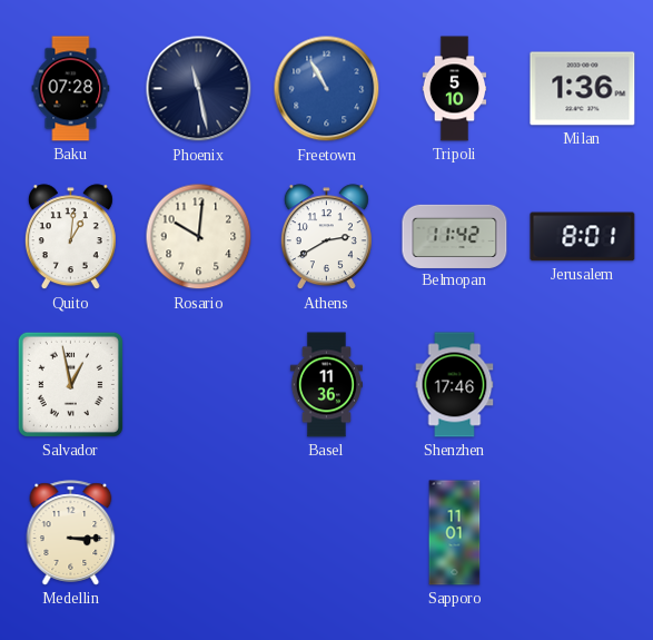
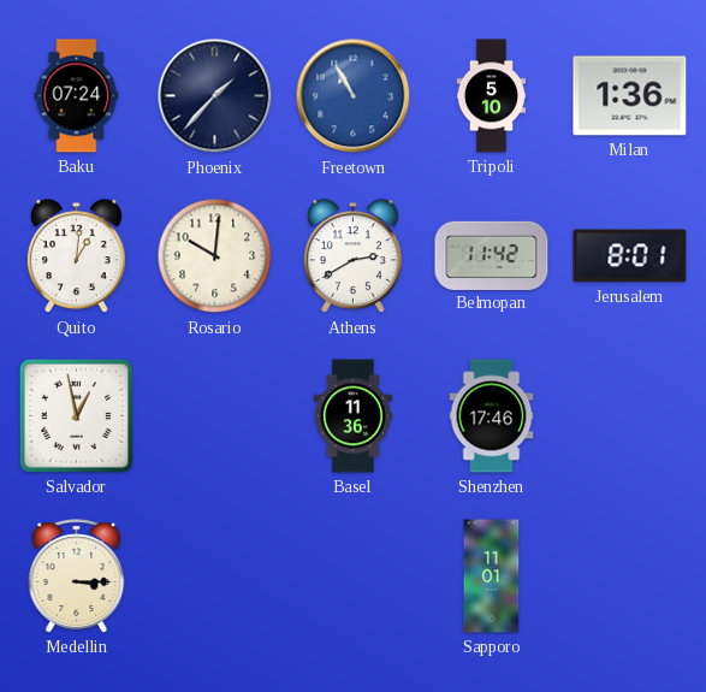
Baku: 07:28 -> 07:24
Phoenix: 11:28 -> 1:37
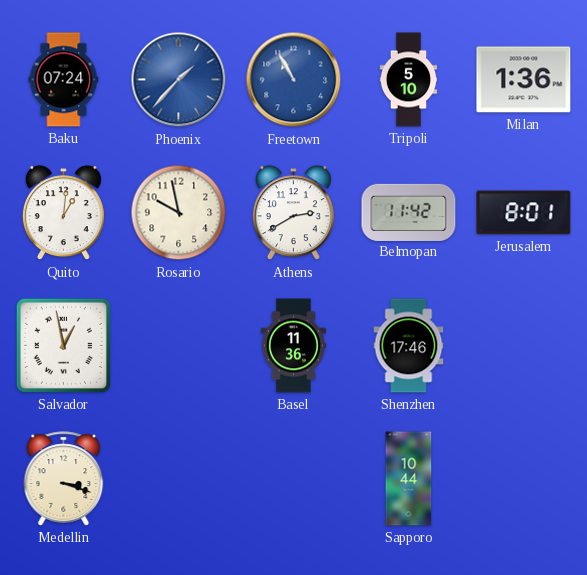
Phoenix dial: navy -> blue
Rosario: 10:01 -> 9:58
Medellin: 3:15 -> 3:18
Sapporo: 11:01 -> 10:44
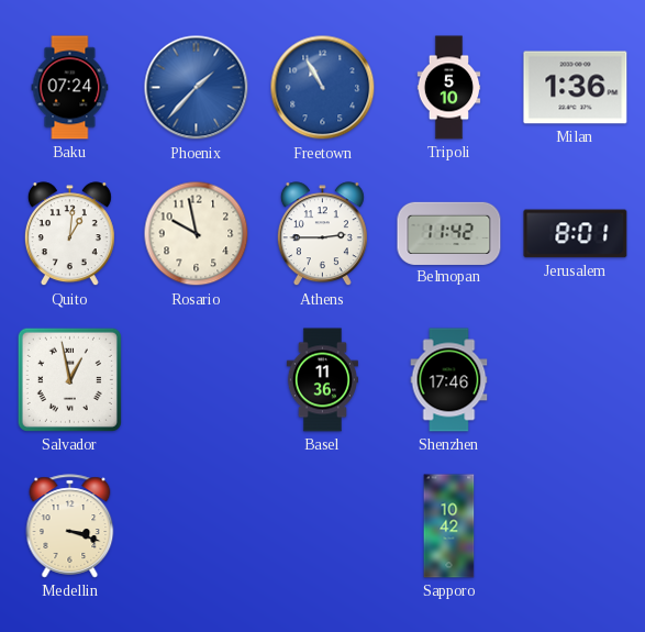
Athens: 2:40 -> 2:45
Sapporo: 10:44 -> 10:42
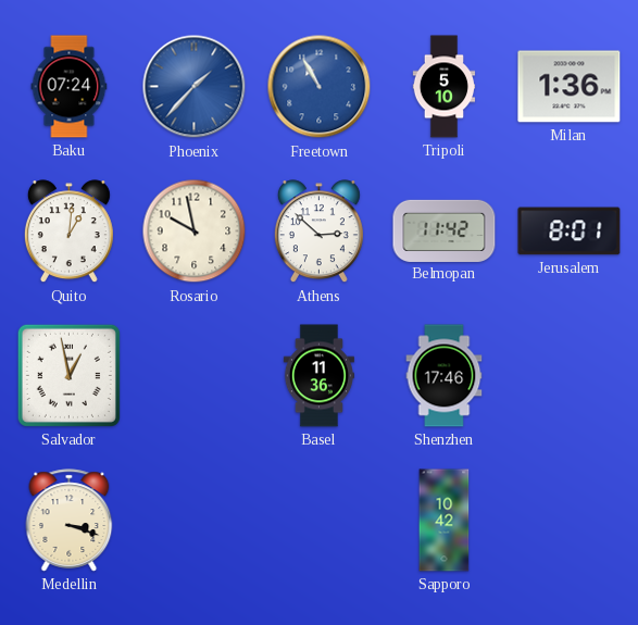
Athens: 2:45 -> 2:52
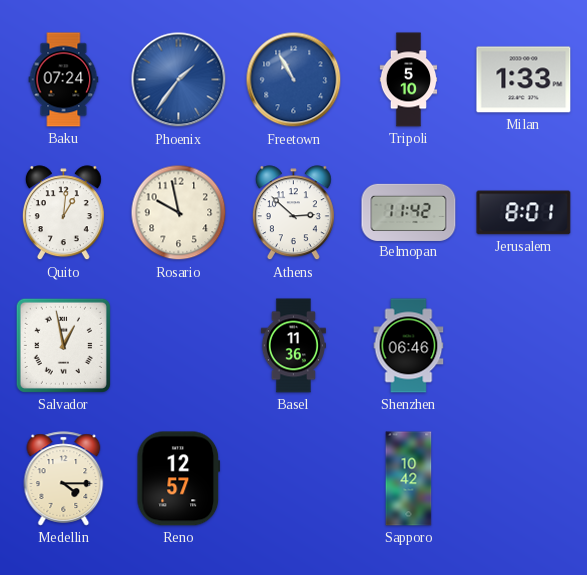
Phoenix: 1:37 -> 1:36
Milan: 1:36 -> 1:33
Shenzhen: 17:46 -> 06:46
Medellin: 3:18 -> 4:15
Reno: none -> 12:57
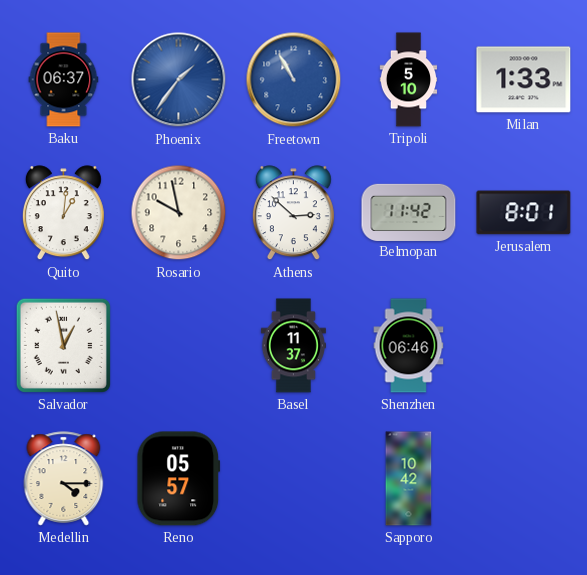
Baku: 07:24 -> 06:37
Basel: 11:36 -> 11:37
Reno: 12:57 -> 05:57
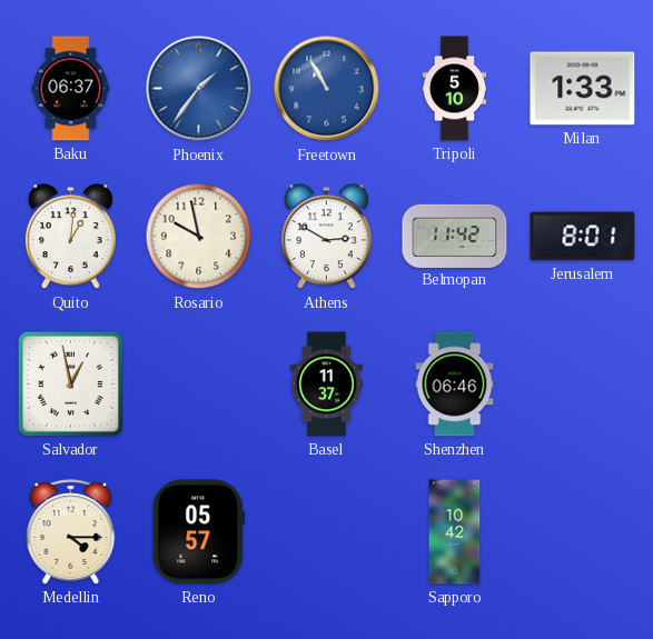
Athens: 2:52 -> 2:50
